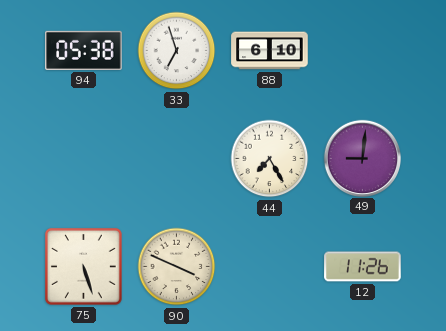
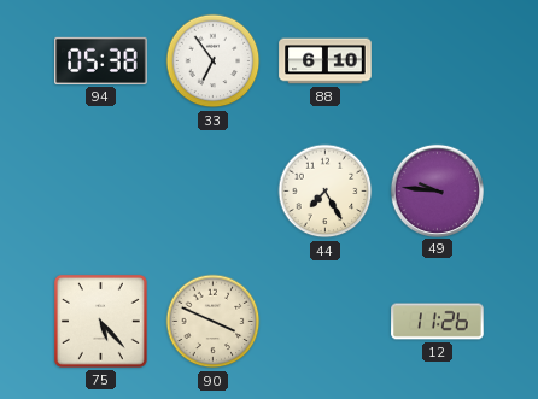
33: 6:57 -> 6:54
49: 9:01 -> 9:46
75: 5:27 -> 5:23
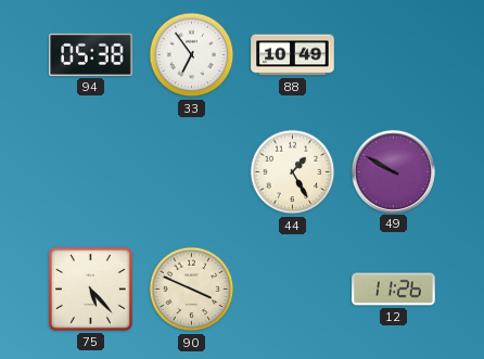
88: 6:10 -> 10:49
44: 7:25 -> 1:25
49: 9:46 -> 9:50
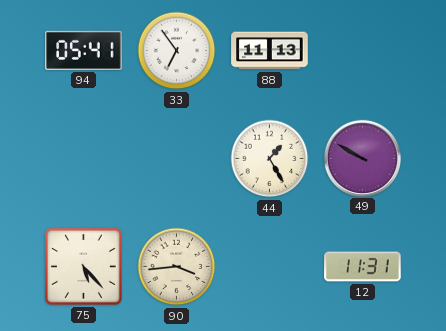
94: 05:38 -> 05:41
88: 10:49 -> 11:13
90: 3:49 -> 3:44
12: 11:26 -> 11:31
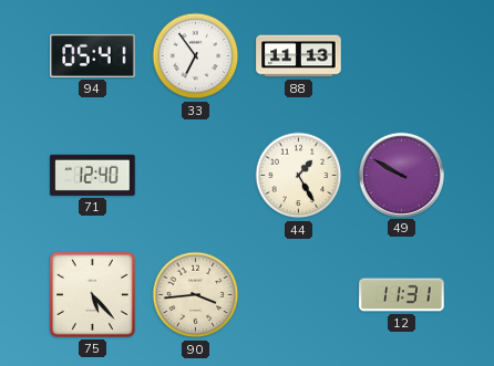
71: none -> 12:40
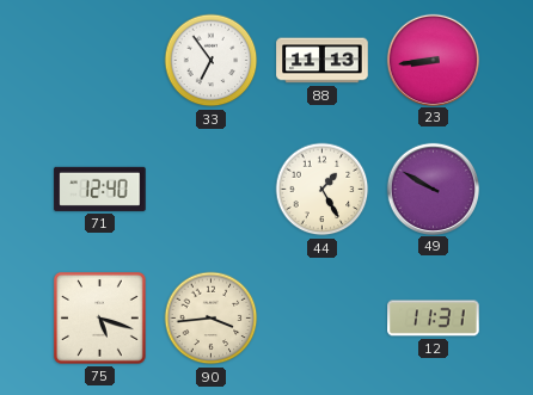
94: 05:41 -> none
23: none -> 8:44
75: 5:23 -> 5:18
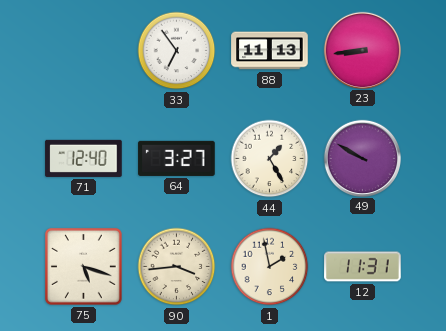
64: none -> 3:27
1: none -> 1:58
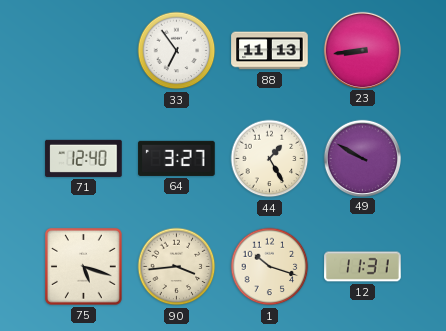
1: 1:58 -> 10:18
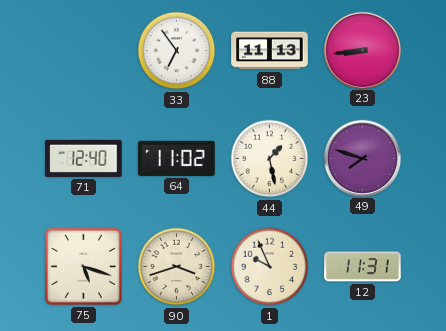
64: 3:27 -> 11:02
44: 1:25 -> 1:28
49: 9:50 -> 7:48
90: 3:44 -> 3:42
1: 10:18 -> 9:56
